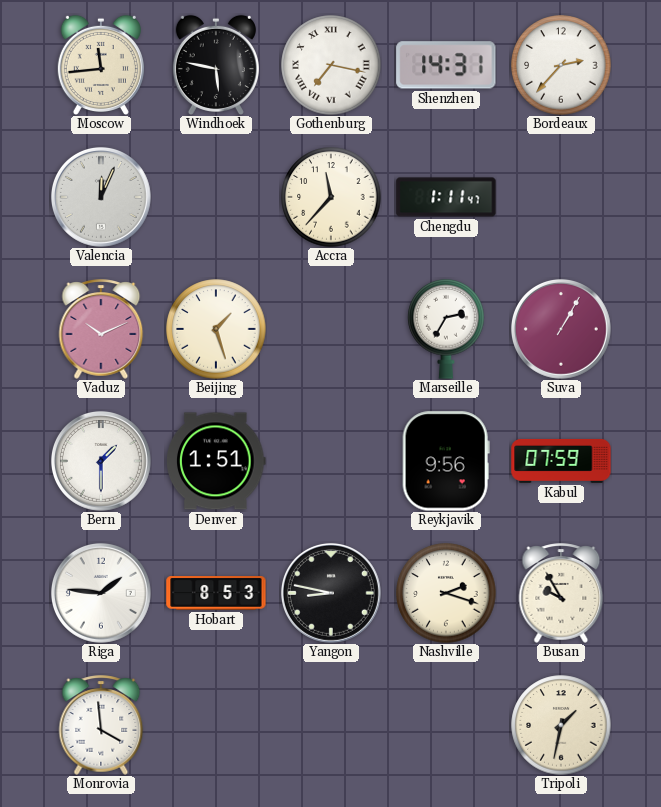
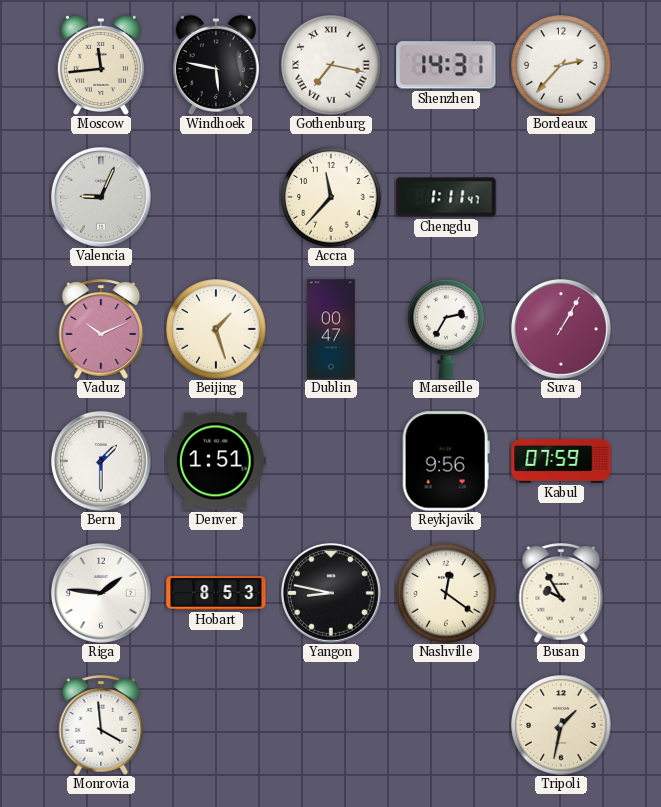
Valencia: 12:04 -> 9:04
Dublin: none -> 00:47
Nashville: 2:18 -> 12:21
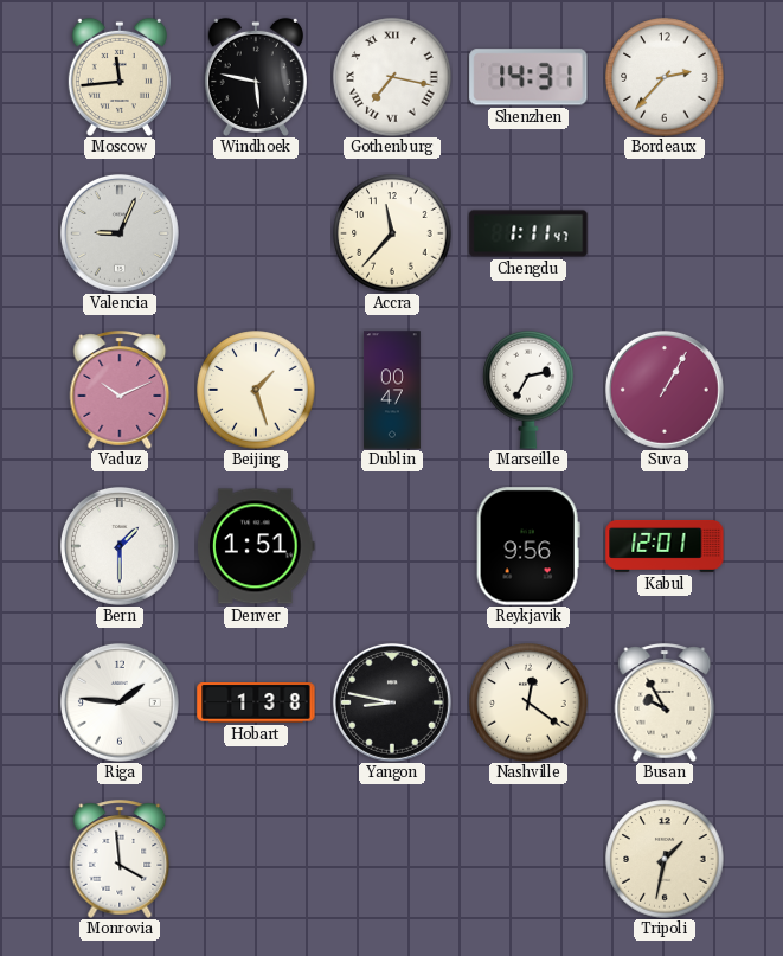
Kabul: 07:59 -> 12:01
Hobart: 8:53 -> 1:38
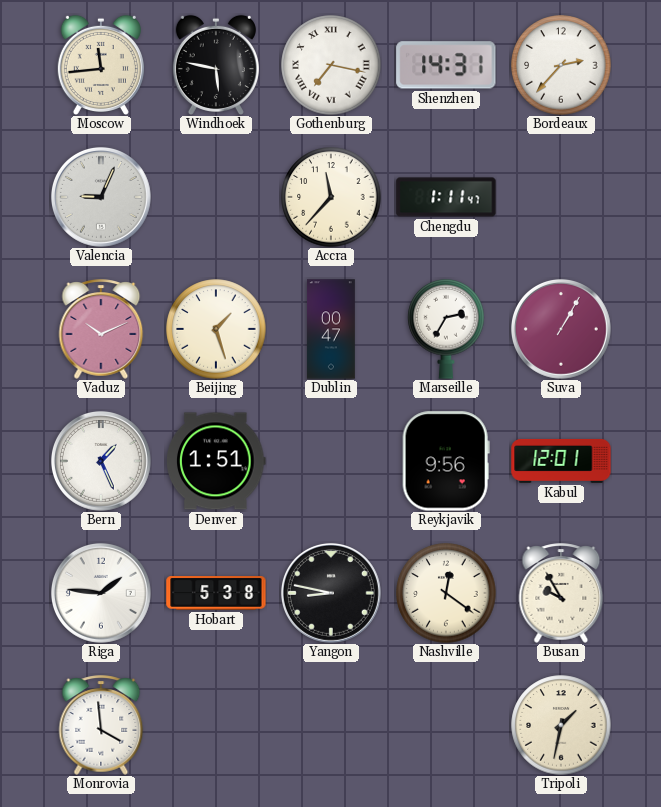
Bern: 1:30 -> 1:26
Hobart: 1:38 -> 5:38
